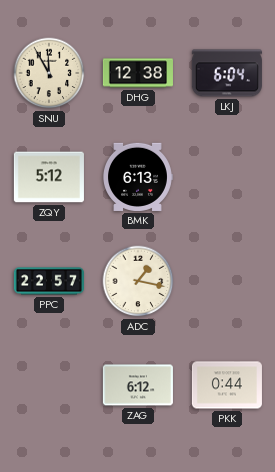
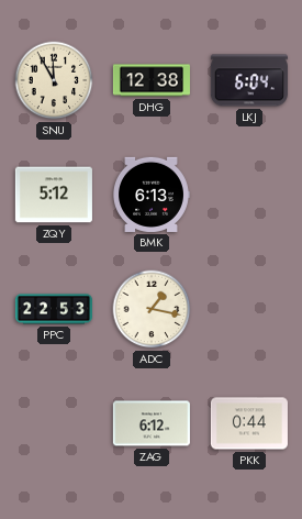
PPC: 22:57 -> 22:53
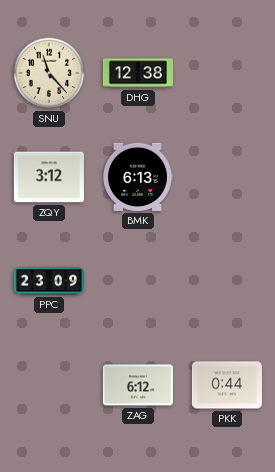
SNU: 11:55 -> 11:23
LKJ: 6:04 -> none
ZQY: 5:12 -> 3:12
PPC: 22:53 -> 23:09
ADC: 1:17 -> none
